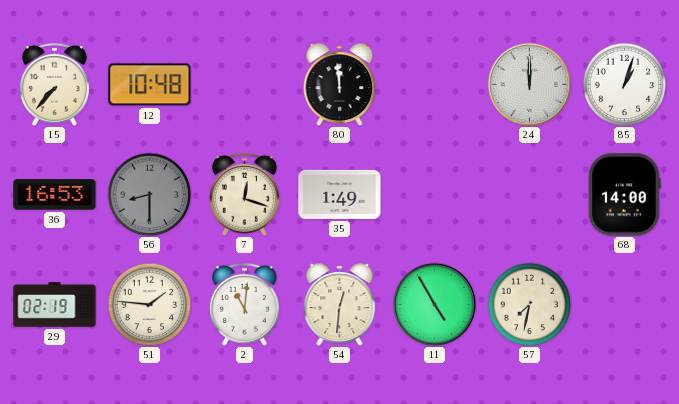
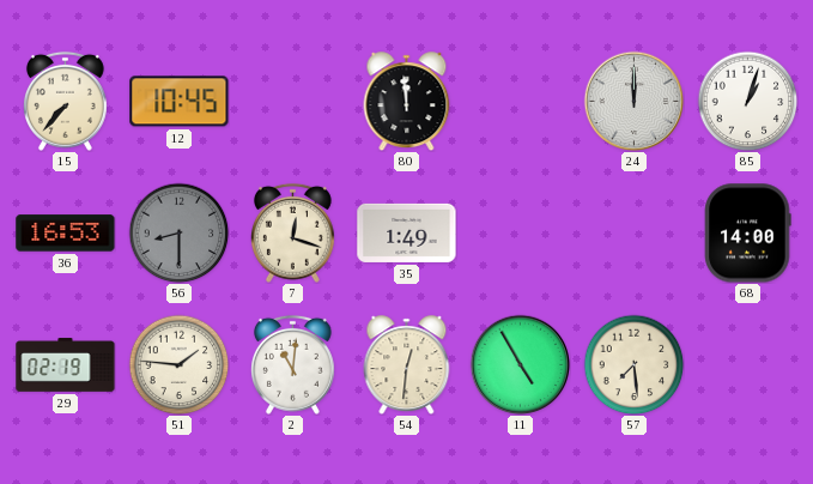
12: 10:48 -> 10:45
57: 7:32 -> 7:29
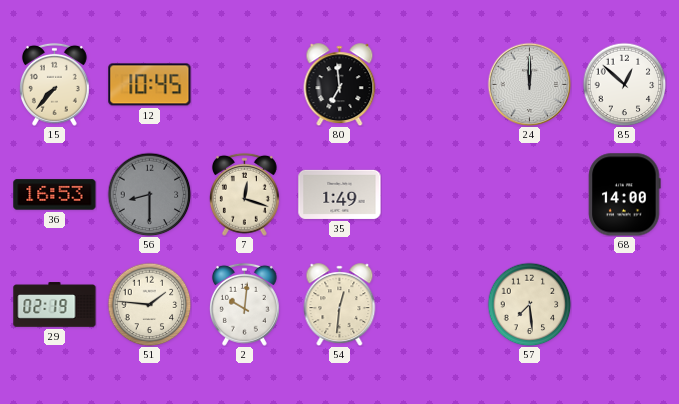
80: 11:59 -> 6:59
85: 1:03 -> 12:52
2: 11:01 -> 10:01
11: 4:55 -> none
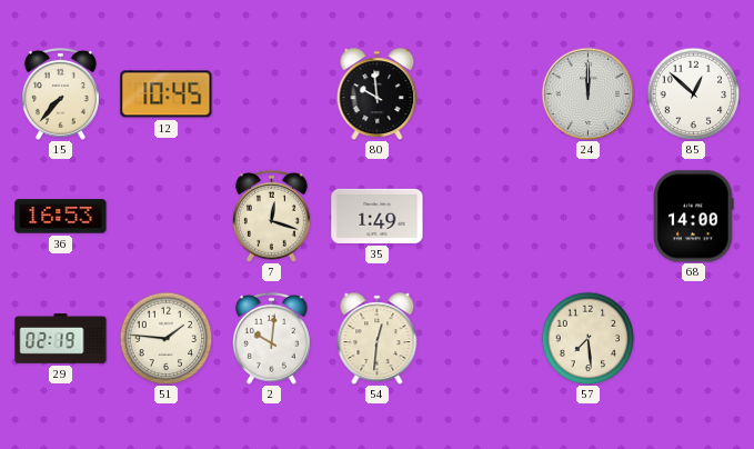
80: 6:59 -> 9:59
56: 8:30 -> none
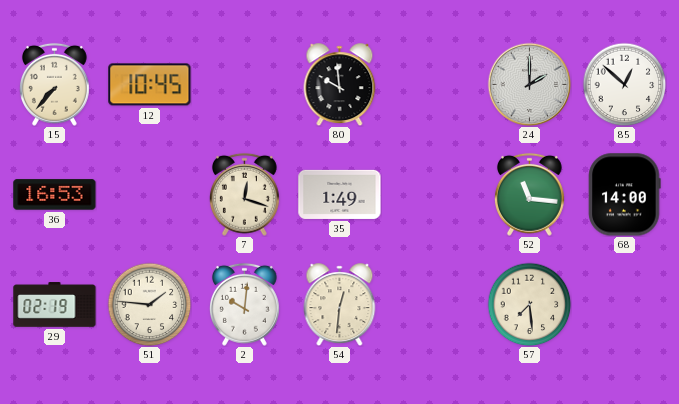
24: 12:00 -> 2:00
52: none -> 11:16
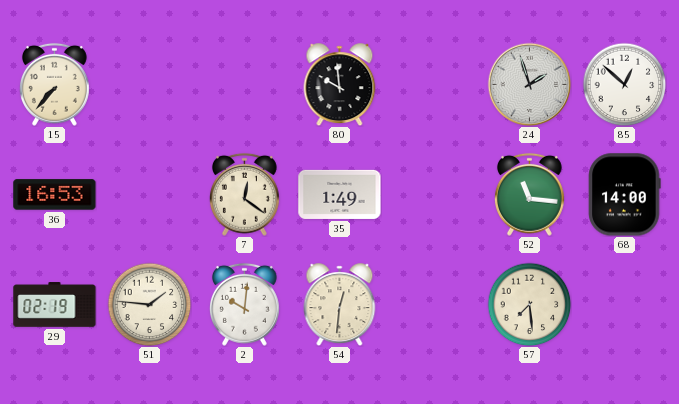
12: 10:45 -> none
24: 2:00 -> 1:57
7: 12:18 -> 12:21
